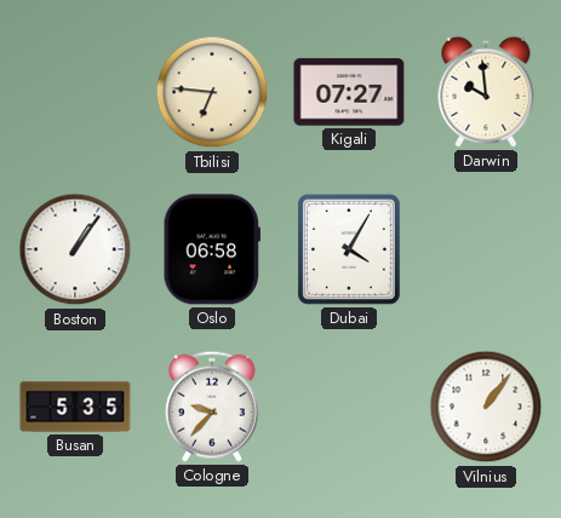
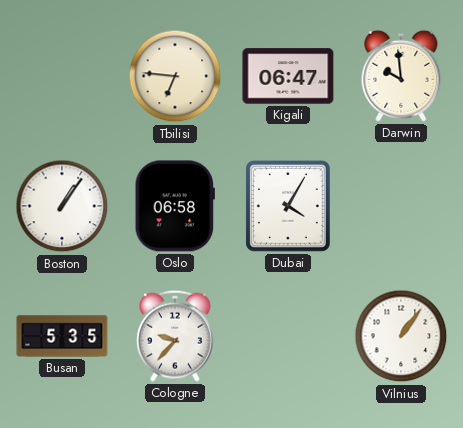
Kigali: 07:27 -> 06:47
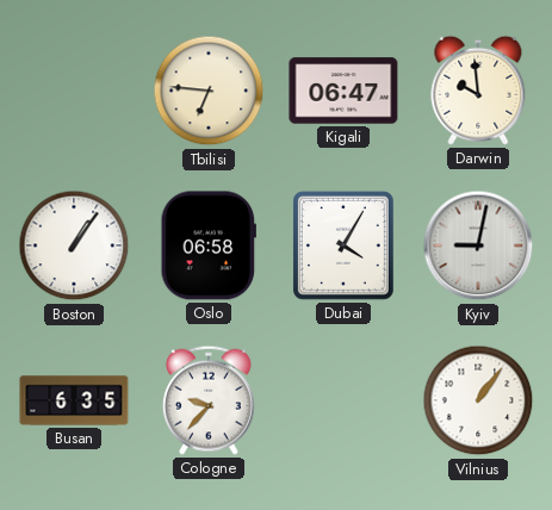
Kyiv: none -> 9:02
Busan: 5:35 -> 6:35
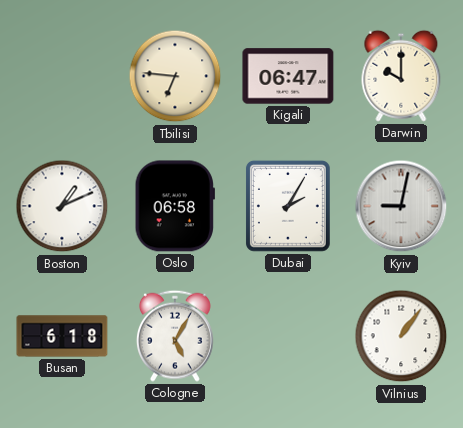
Darwin: 9:59 -> 10:00
Boston: 1:06 -> 1:11
Dubai: 4:05 -> 2:05
Busan: 6:35 -> 6:18
Cologne: 9:37 -> 5:05
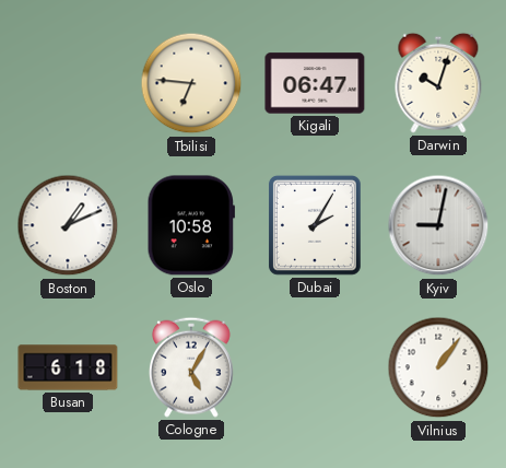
Darwin: 10:00 -> 10:03
Oslo: 06:58 -> 10:58
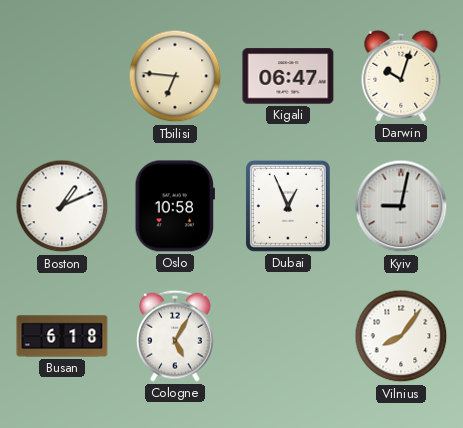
Dubai: 2:05 -> 12:56
Vilnius: 1:06 -> 8:06
